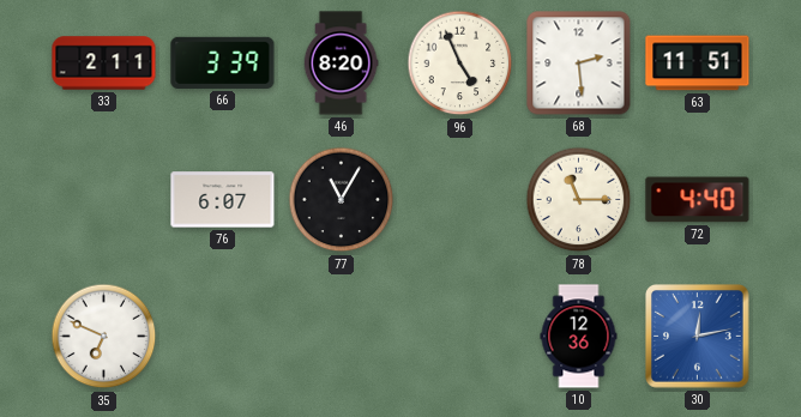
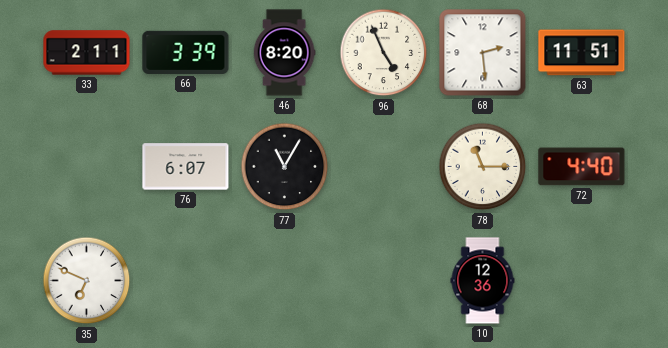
30: 12:13 -> none
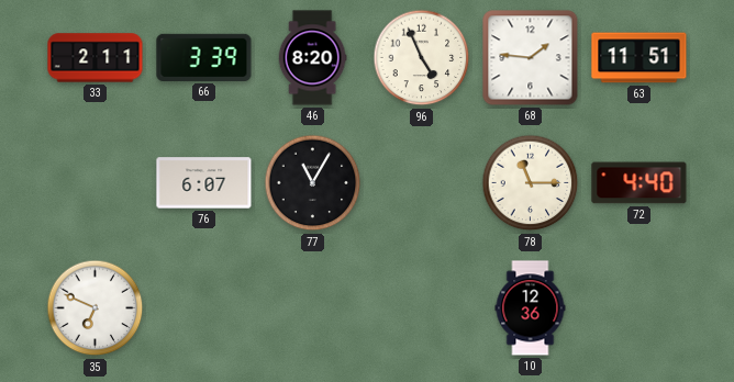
68: 2:29 -> 1:46
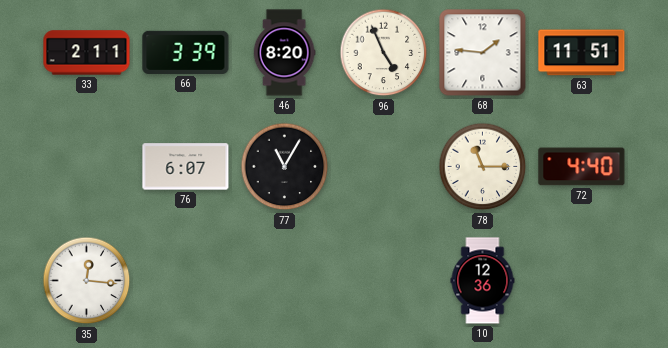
35: 6:49 -> 12:16
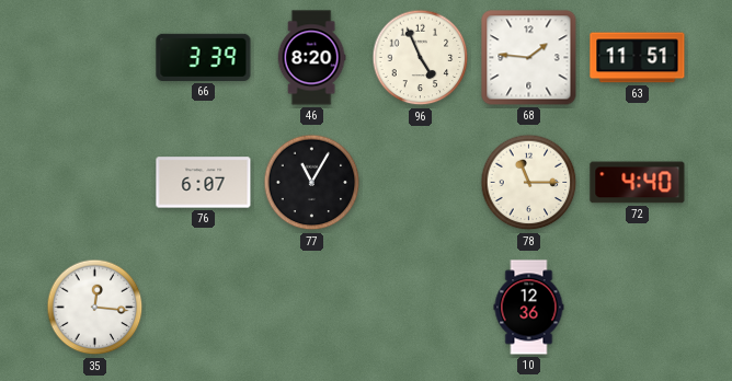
33: 2:11 -> none
